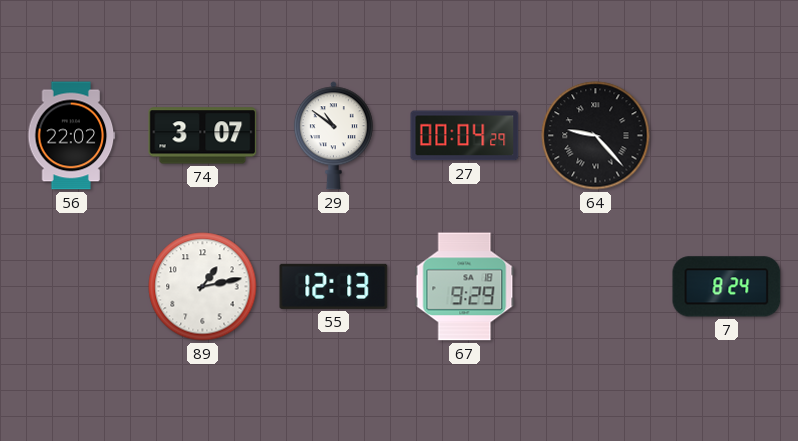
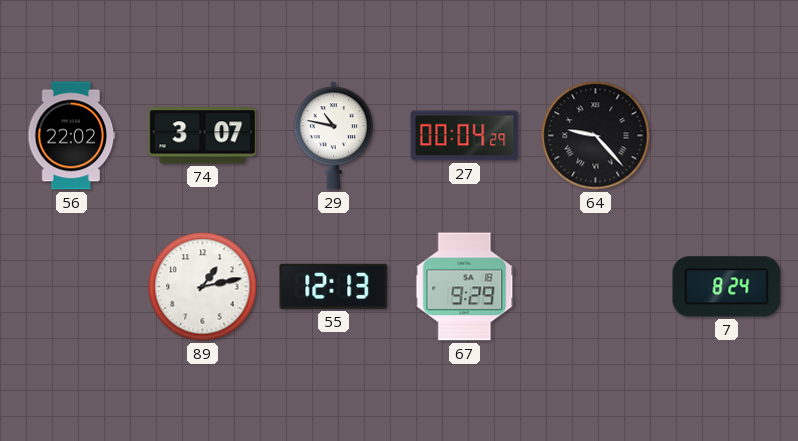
29: 10:51 -> 10:47
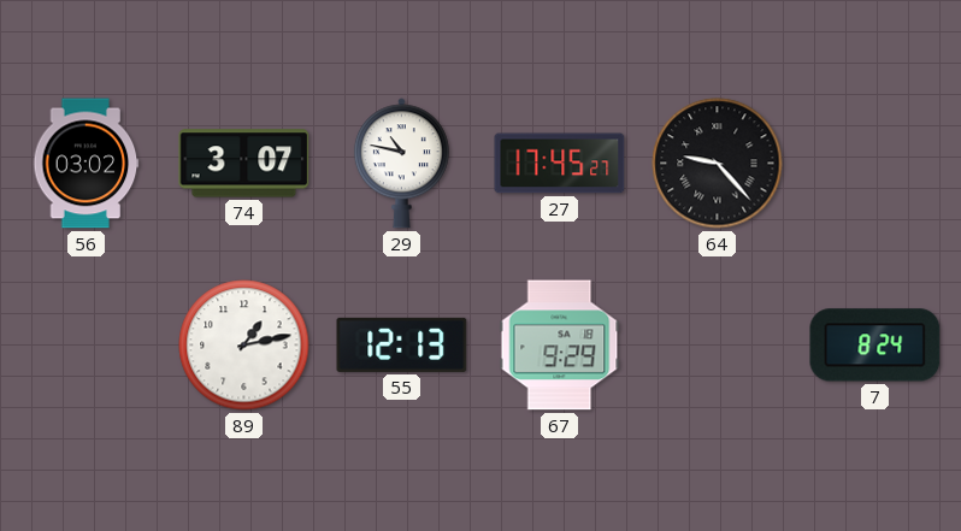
56: 22:02 -> 03:02
27: 00:04 -> 17:45
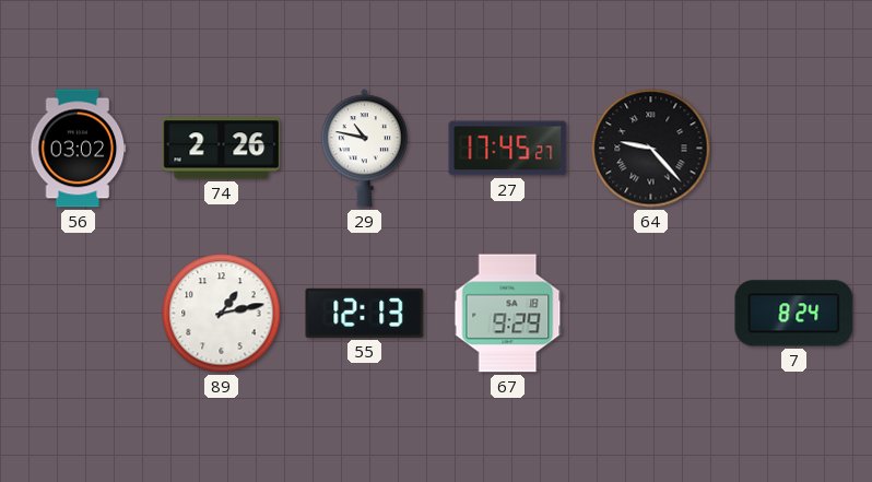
74: 3:07 -> 2:26
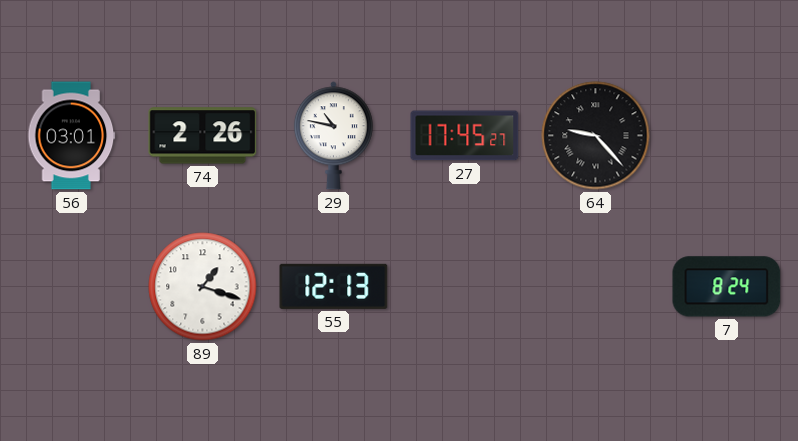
56: 03:02 -> 03:01
89: 1:13 -> 1:18
67: 9:29 -> none
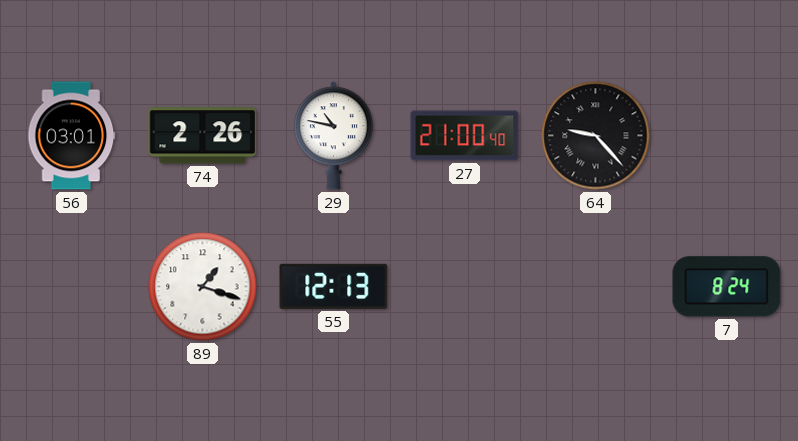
27: 17:45 -> 21:00
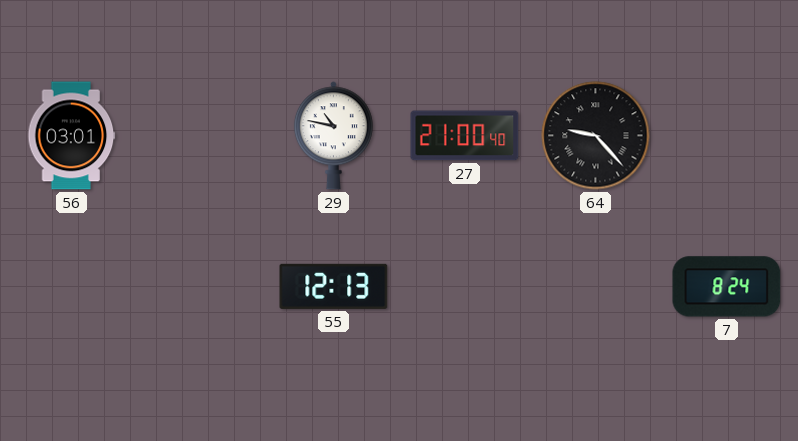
74: 2:26 -> none
89: 1:18 -> none
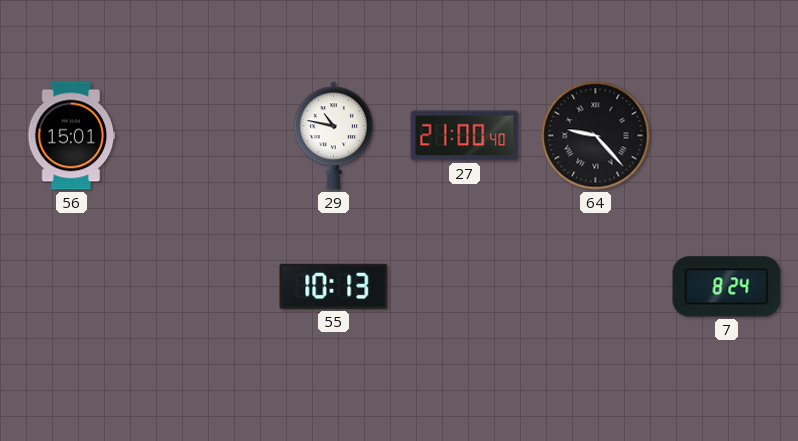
56: 03:01 -> 15:01
55: 12:13 -> 10:13
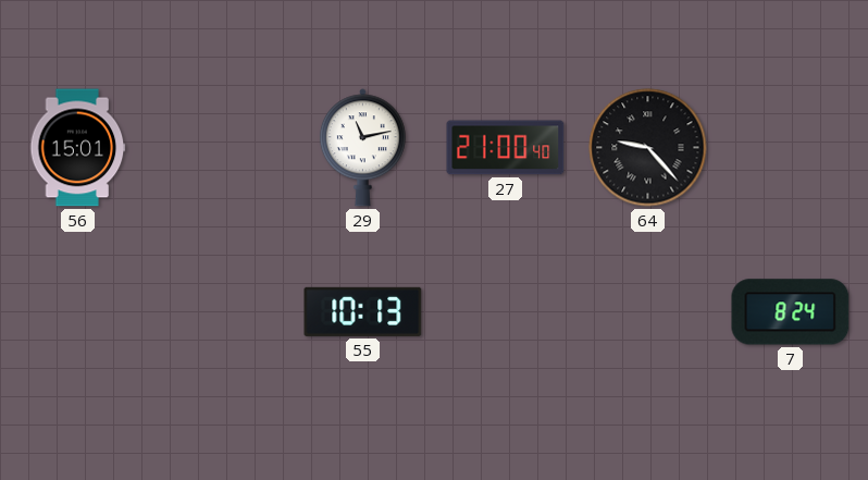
29: 10:47 -> 11:13
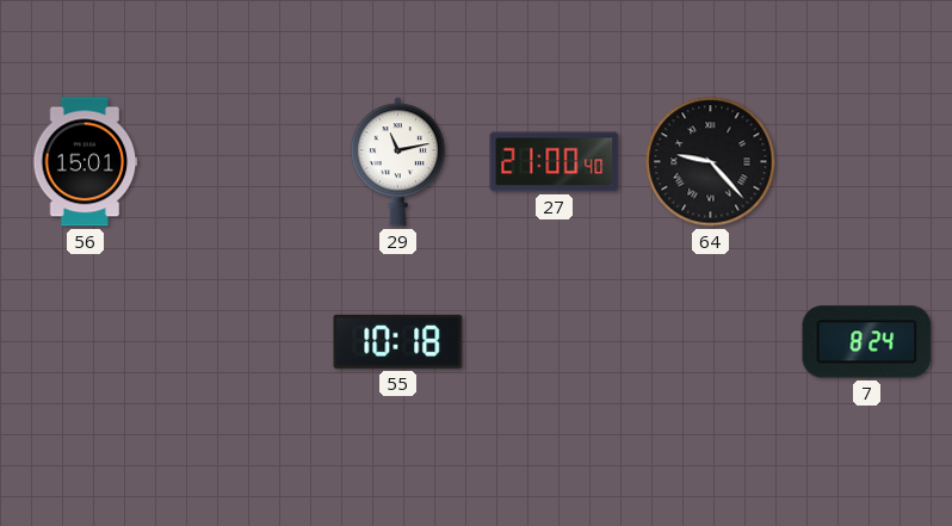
55: 10:13 -> 10:18
